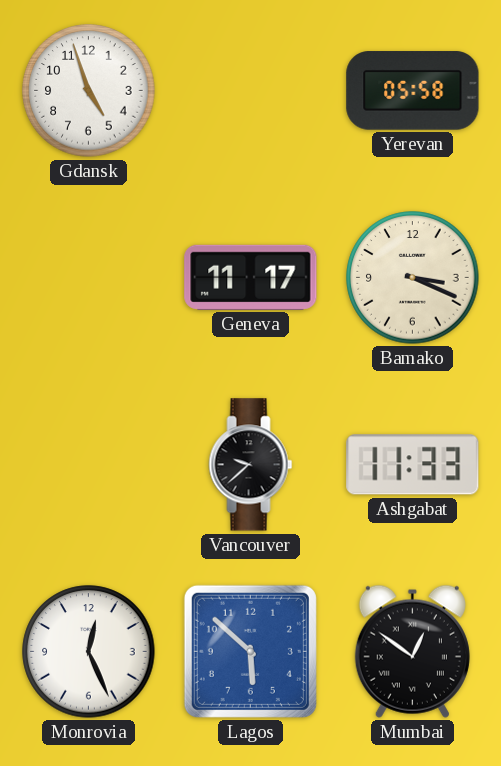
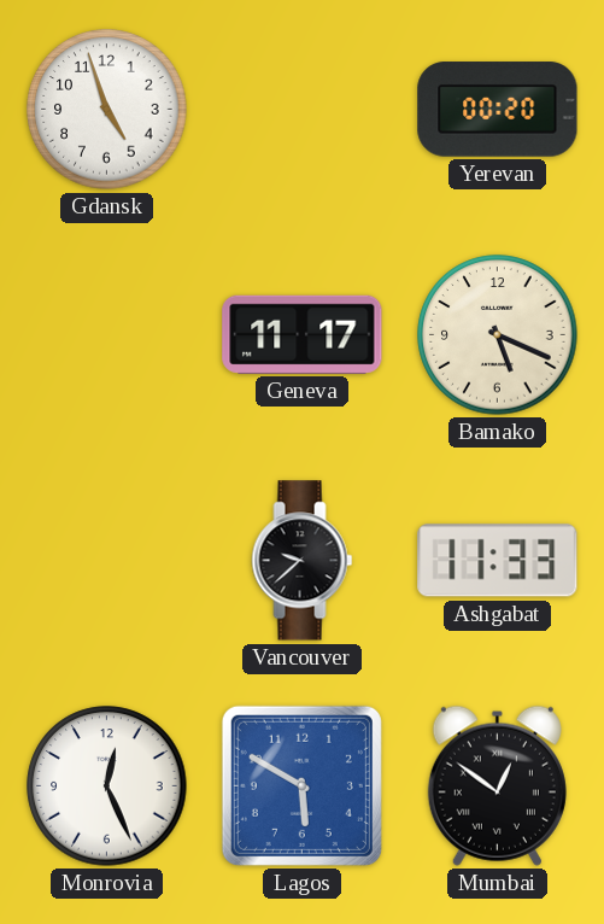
Yerevan: 05:58 -> 00:20
Bamako: 3:19 -> 5:19
Lagos: 5:52 -> 5:50
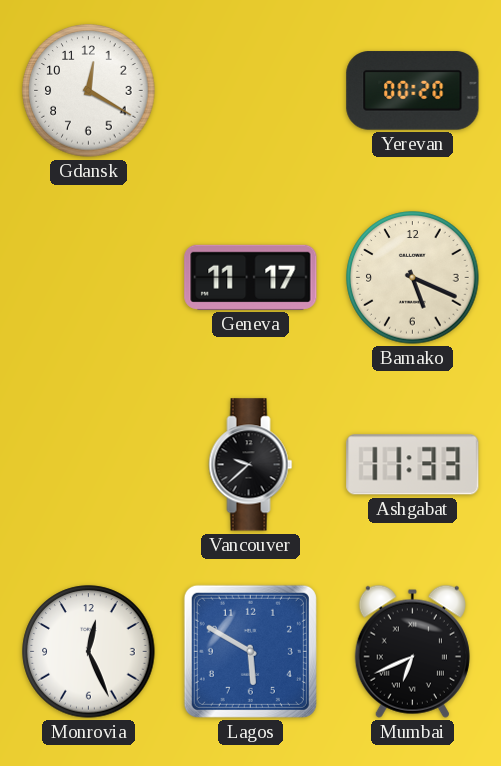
Gdansk: 4:57 -> 12:20
Mumbai: 12:51 -> 6:41
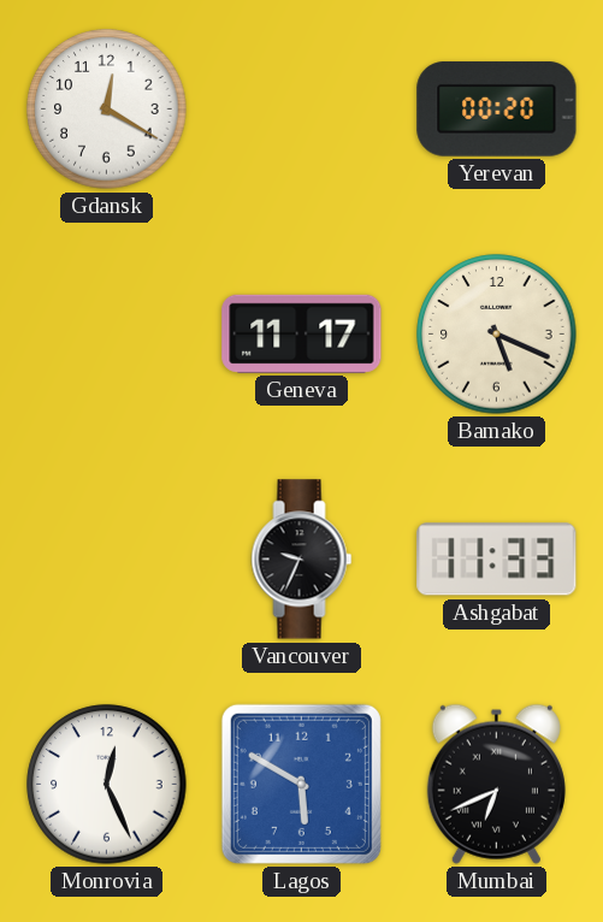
Vancouver: 9:38 -> 9:34
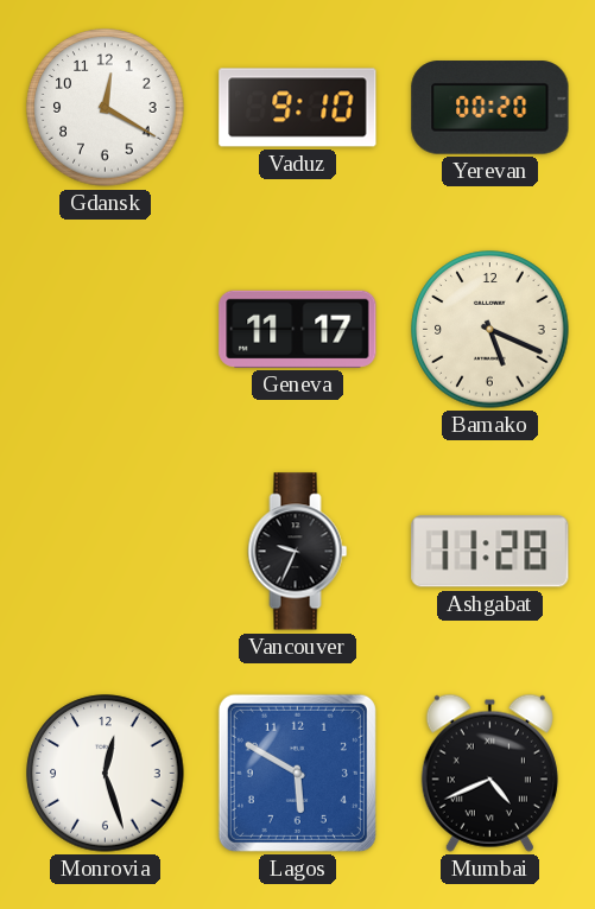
Vaduz: none -> 9:10
Ashgabat: 11:33 -> 11:28
Monrovia: 12:26 -> 12:27
Mumbai: 6:41 -> 4:41
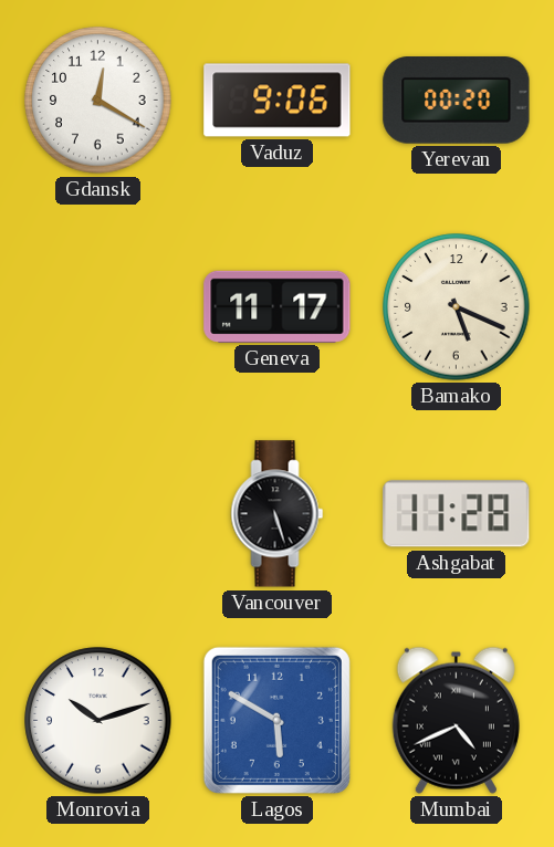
Vaduz: 9:10 -> 9:06
Vancouver: 9:34 -> 5:27
Monrovia: 12:27 -> 10:12
